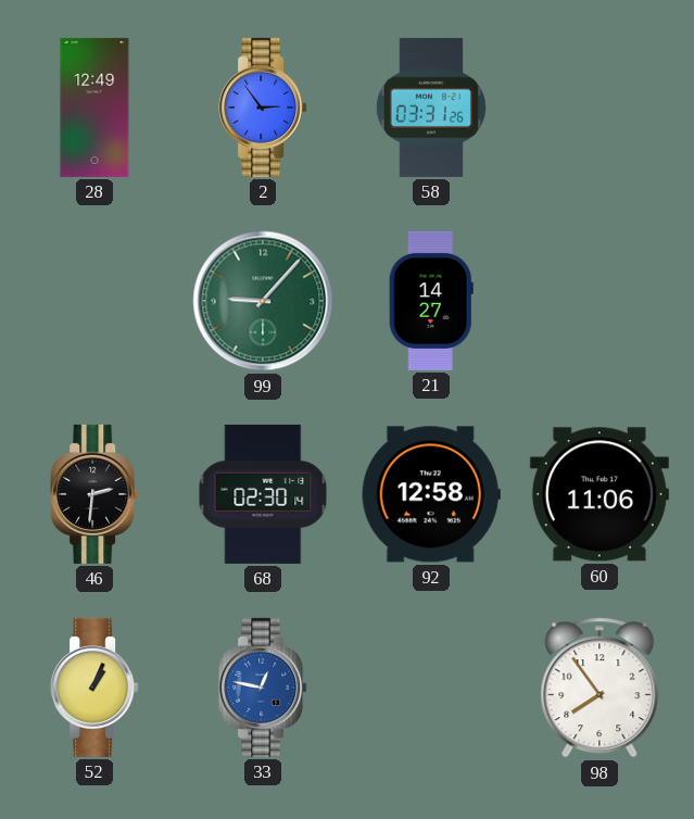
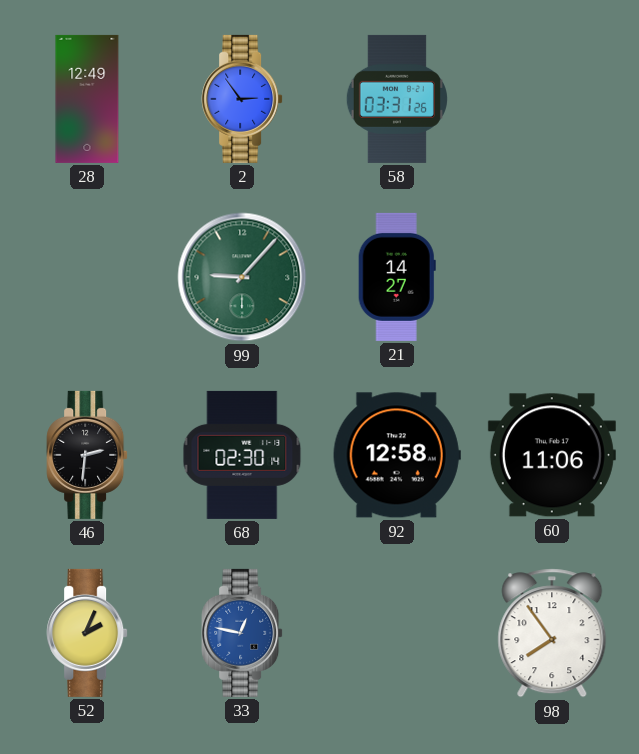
52: 1:04 -> 2:04
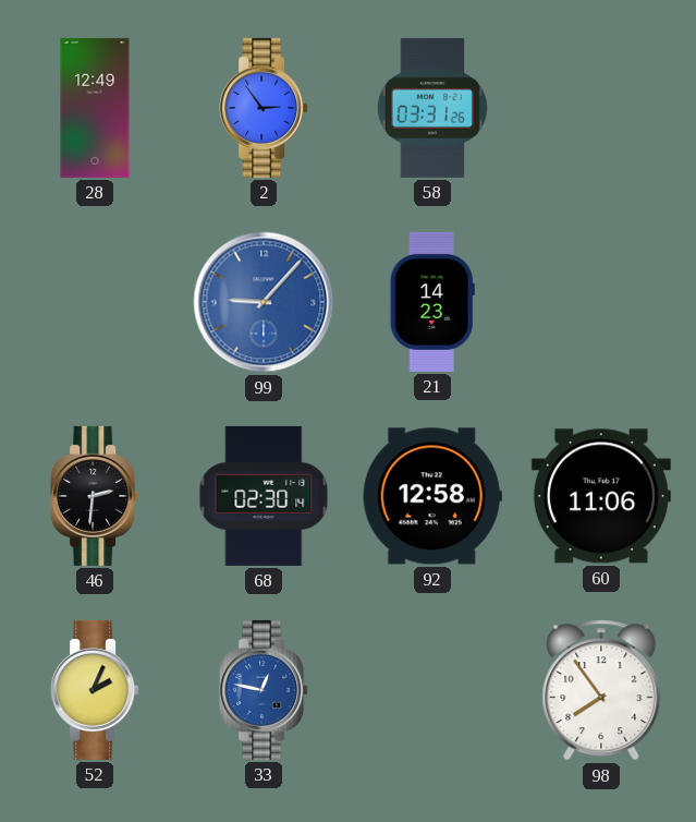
99 dial: green -> blue
21: 14:27 -> 14:23
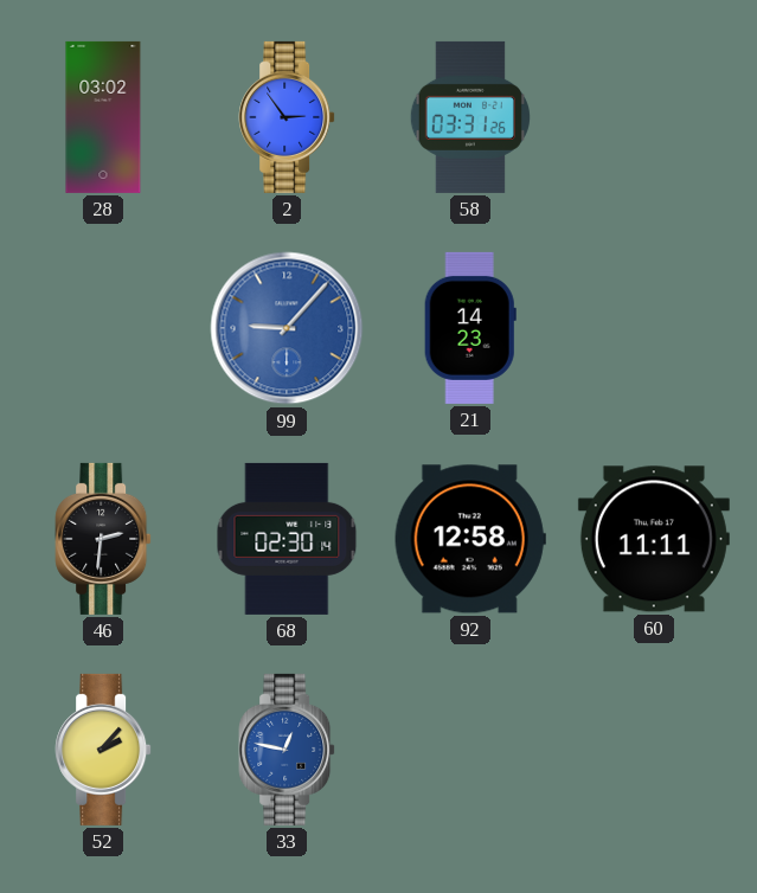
28: 12:49 -> 03:02
60: 11:06 -> 11:11
52: 2:04 -> 2:07
98: 7:54 -> none
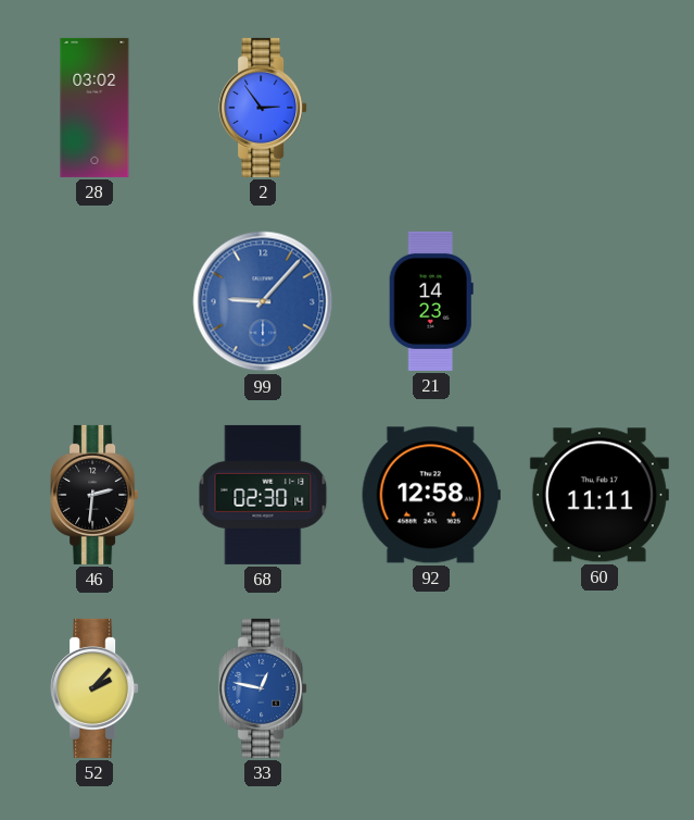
58: 03:31 -> none
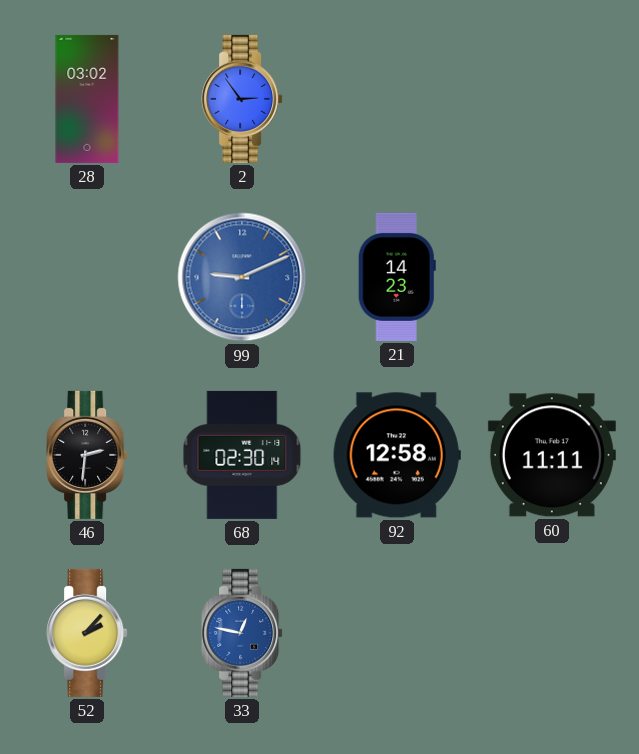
99: 9:07 -> 9:11
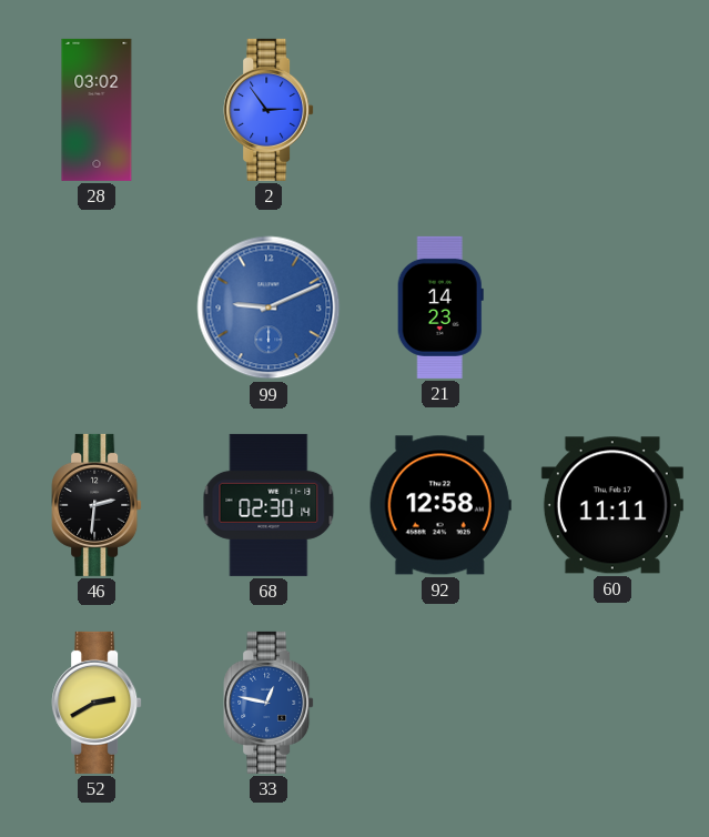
52: 2:07 -> 2:40
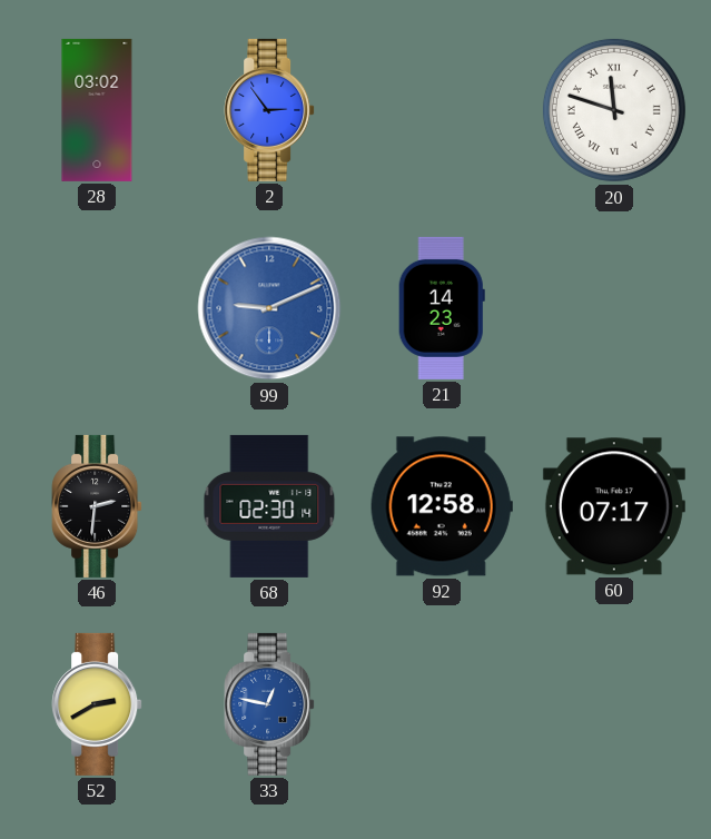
20: none -> 11:48
60: 11:11 -> 07:17
